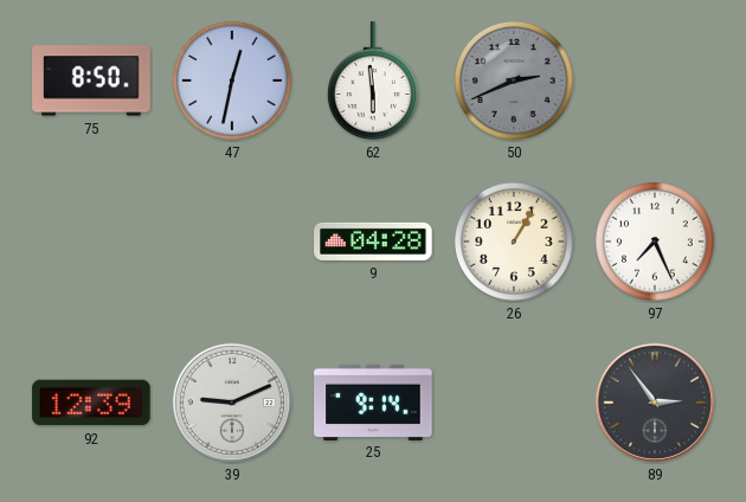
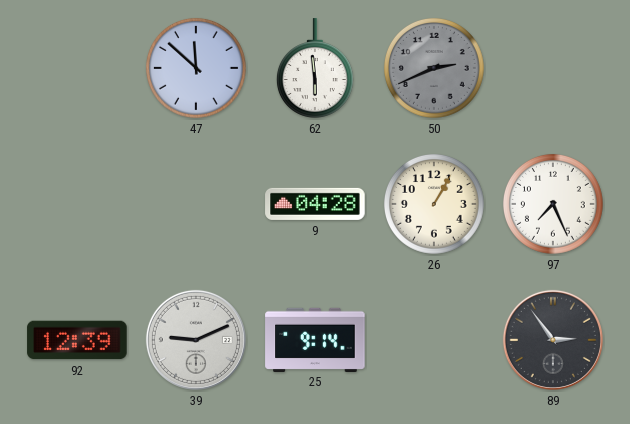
75: 8:50 -> none
47: 12:32 -> 11:52
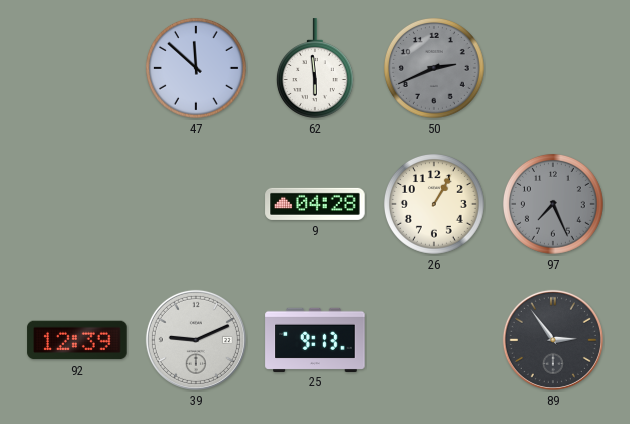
97 dial: white -> grey
25: 9:14 -> 9:13
